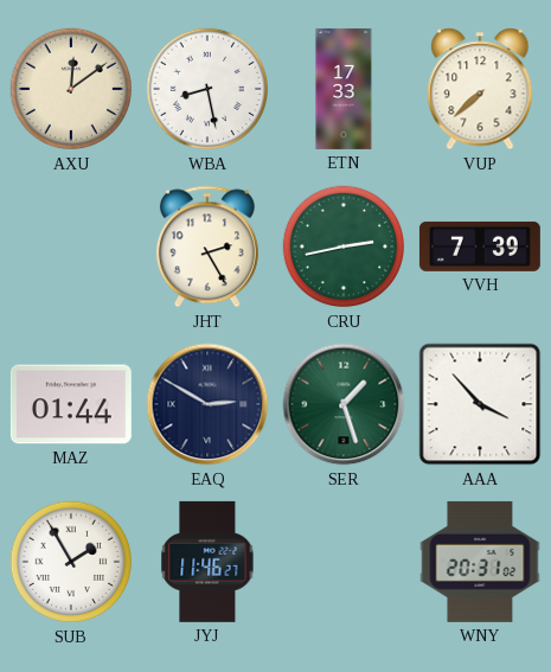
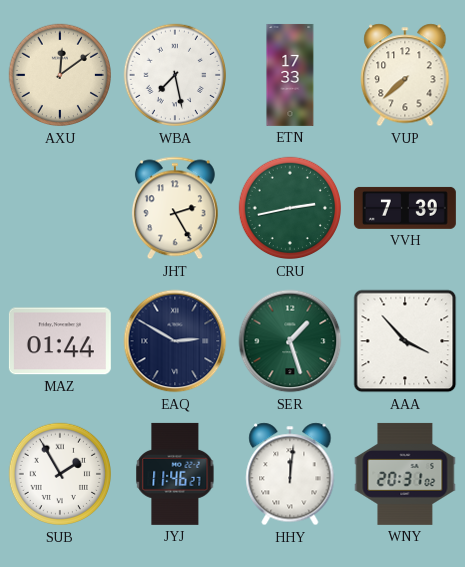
WBA: 8:28 -> 7:28
HHY: none -> 12:01
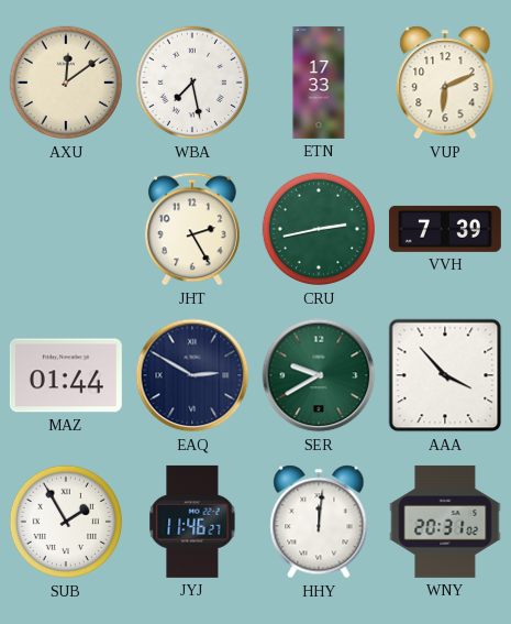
VUP: 7:38 -> 6:11
SER: 1:27 -> 9:40
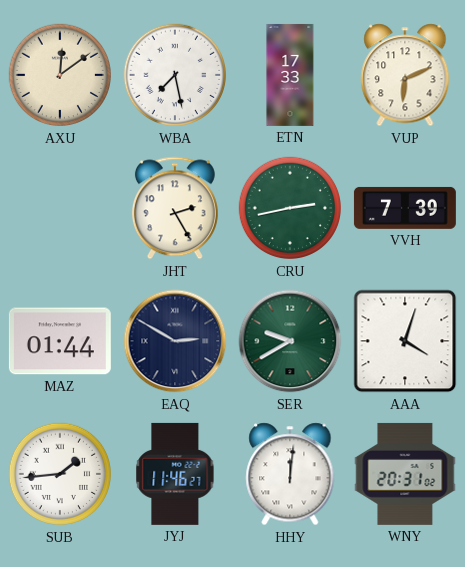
AAA: 3:53 -> 4:03
SUB: 1:55 -> 1:44
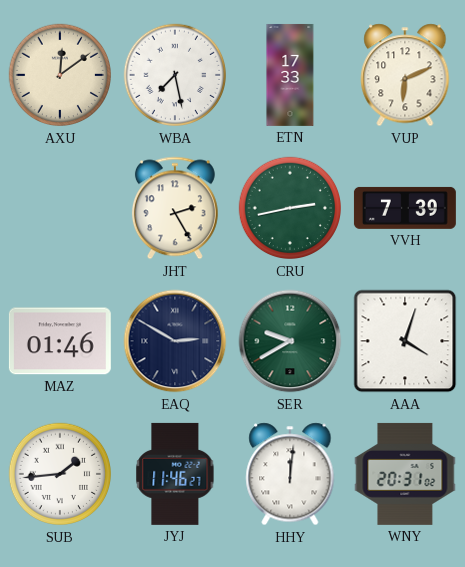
MAZ: 01:44 -> 01:46
